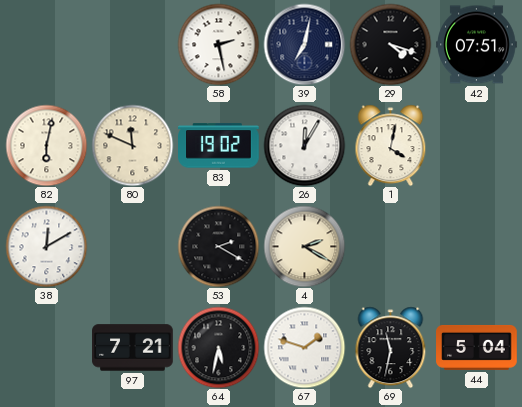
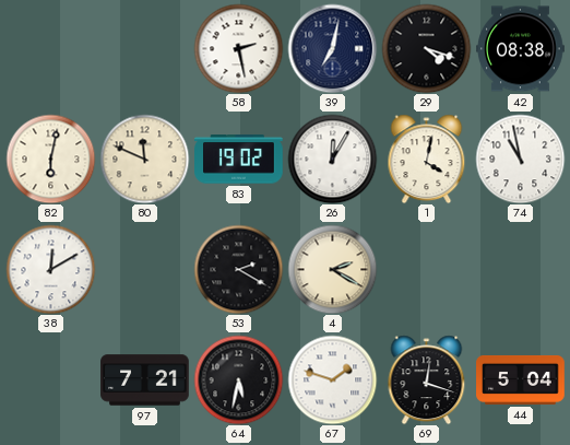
42: 07:51 -> 08:38
74: none -> 10:58
69: 11:32 -> 12:18
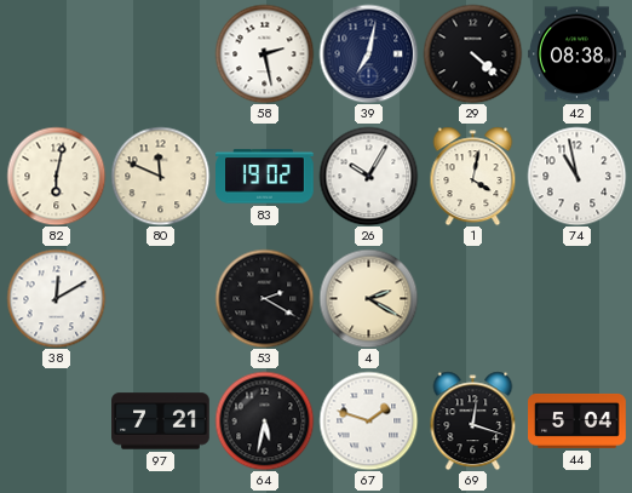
29: 4:18 -> 4:22
26: 12:05 -> 10:05
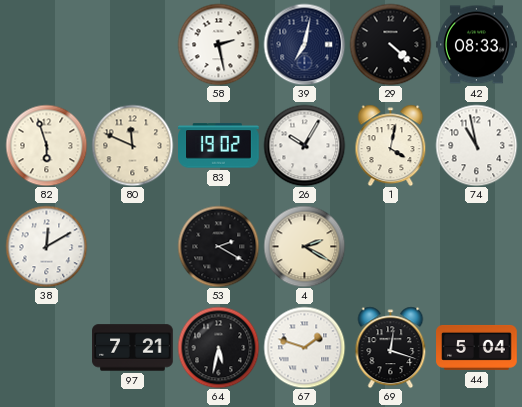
42: 08:38 -> 08:33
82: 6:02 -> 5:57
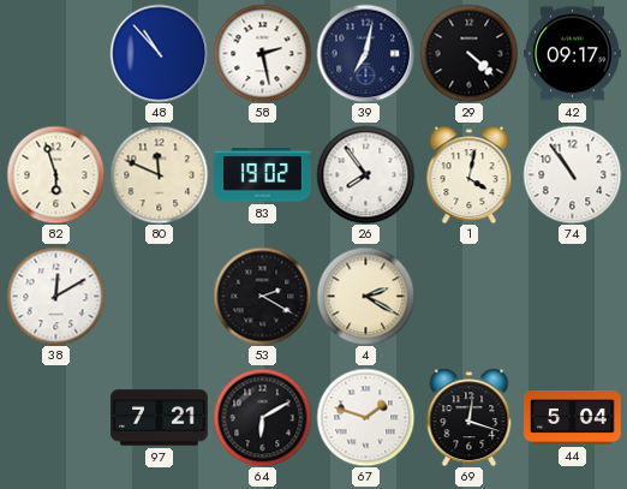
48: none -> 10:53
42: 08:33 -> 09:17
26: 10:05 -> 7:54
74: 10:58 -> 10:54
64: 5:32 -> 6:10
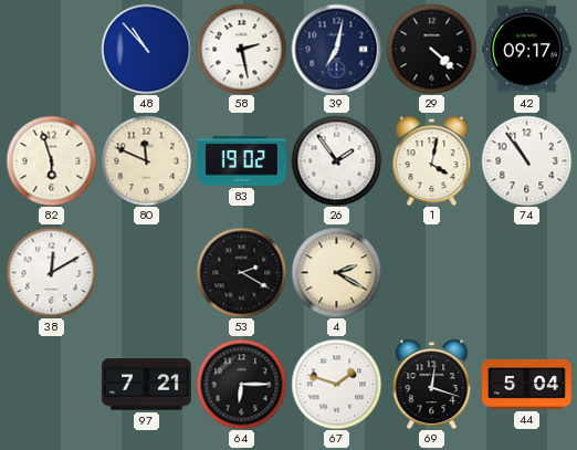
26: 7:54 -> 1:54
64: 6:10 -> 6:15
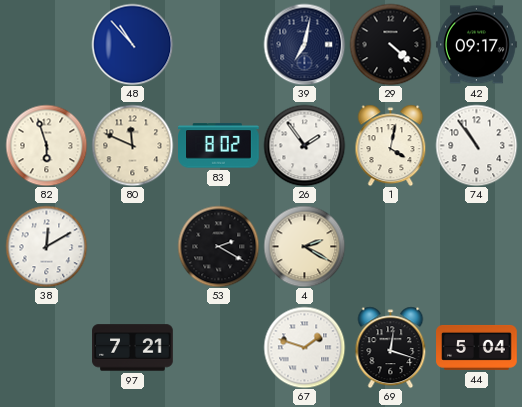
58: 2:28 -> none
83: 19:02 -> 8:02
64: 6:15 -> none
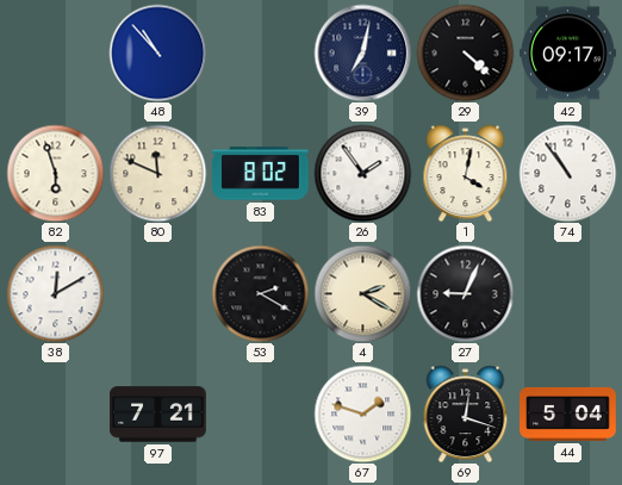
27: none -> 9:04
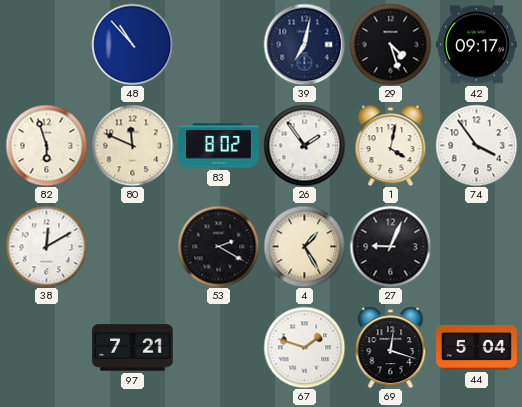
29: 4:22 -> 4:27
74: 10:54 -> 3:54
4: 2:20 -> 1:25
